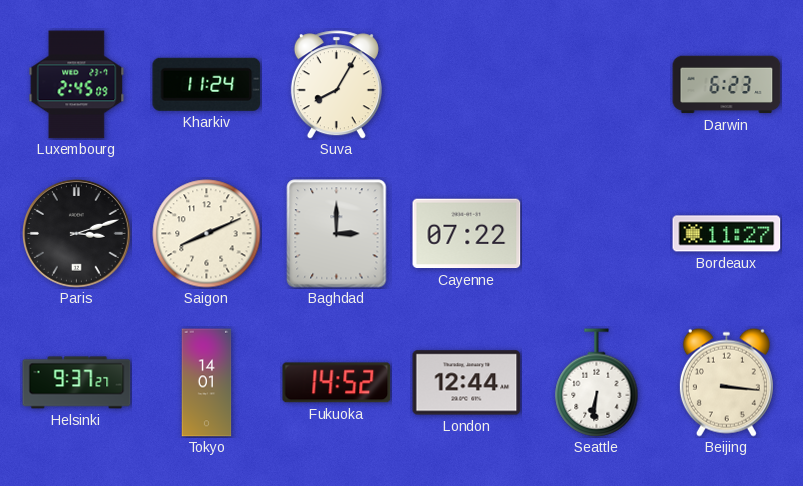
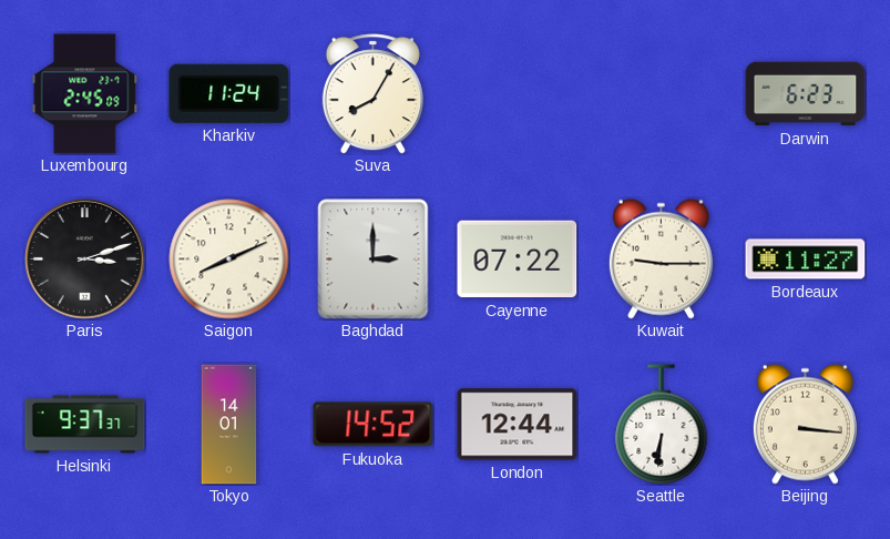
Kuwait: none -> 9:15
Helsinki: 9:37:27 -> 9:37:37
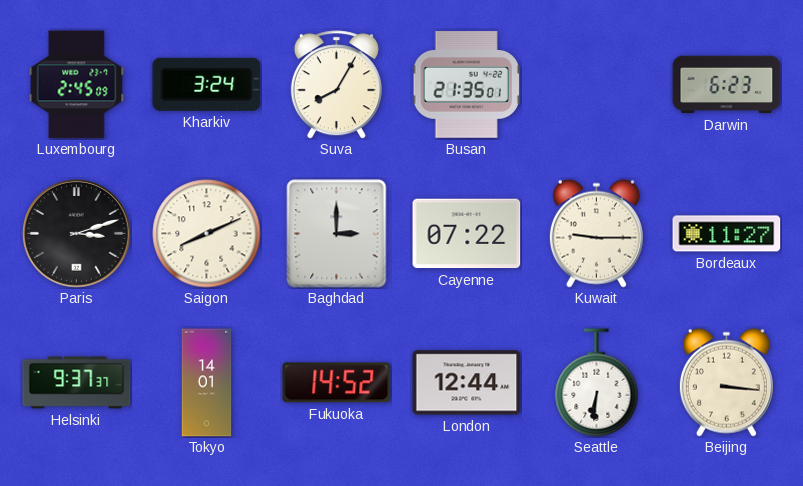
Kharkiv: 11:24 -> 3:24
Busan: none -> 21:35
